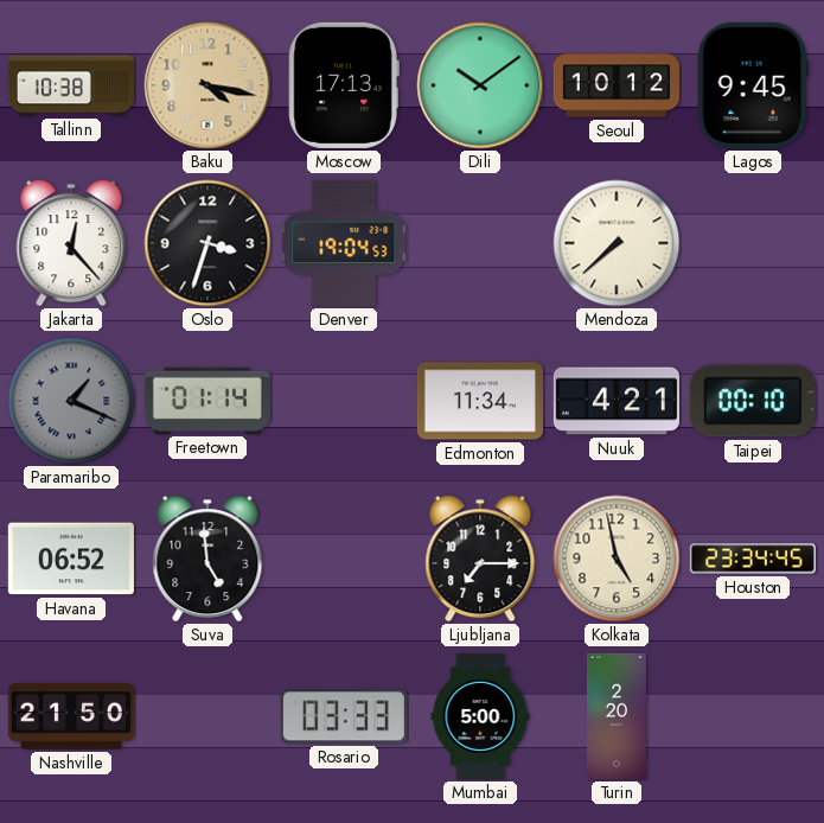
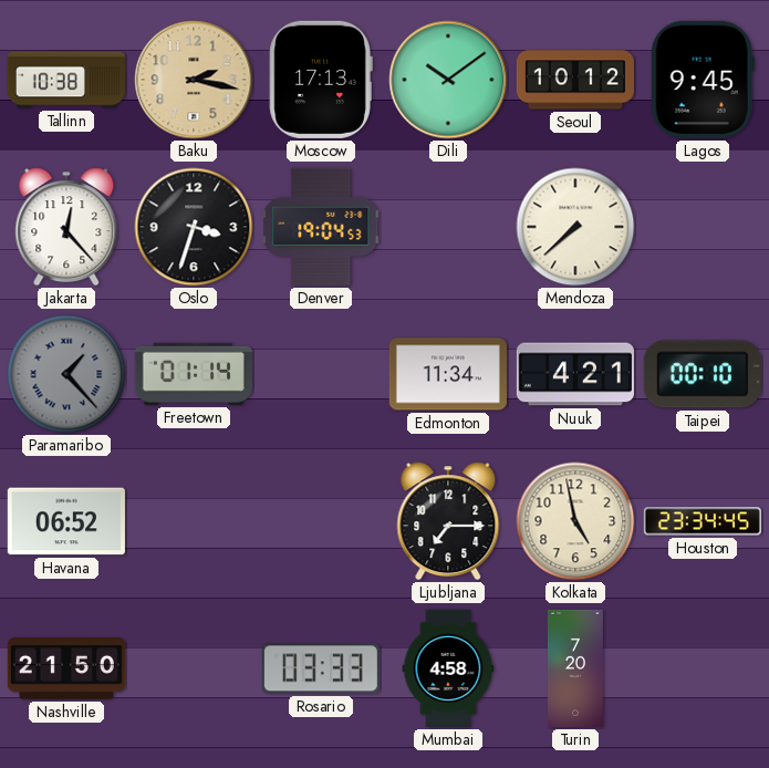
Baku: 4:17 -> 2:17
Paramaribo: 1:19 -> 1:23
Suva: 4:59 -> none
Mumbai: 5:00 -> 4:58
Turin: 2:20 -> 7:20
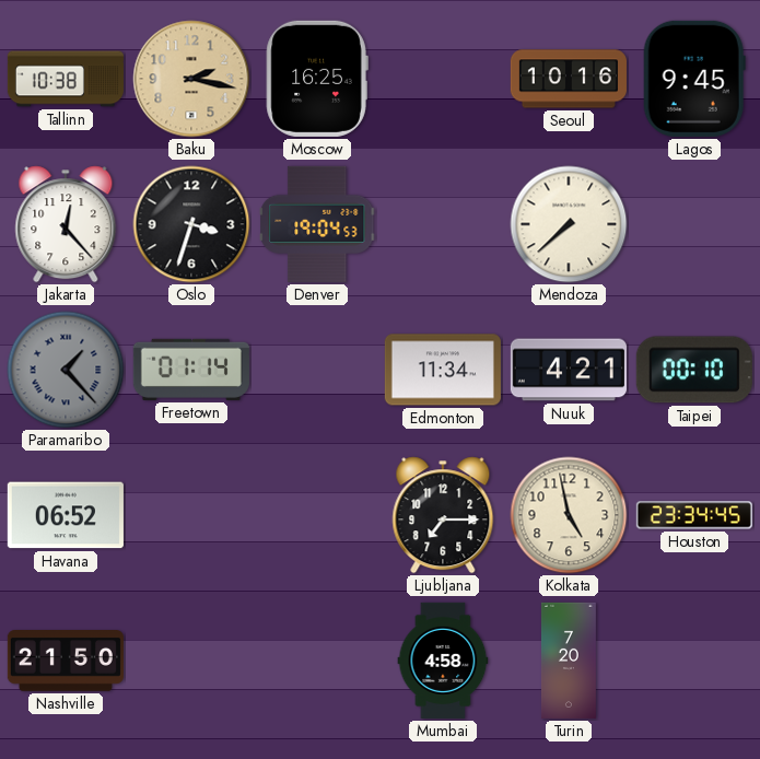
Moscow: 17:13 -> 16:25
Dili: 10:09 -> none
Seoul: 10:12 -> 10:16
Rosario: 03:33 -> none
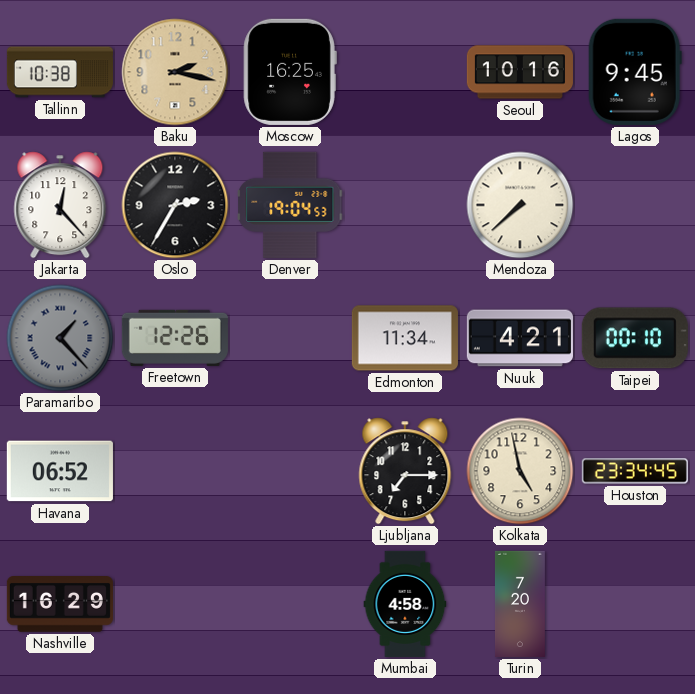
Oslo: 3:33 -> 2:35
Freetown: 01:14 -> 12:26
Nashville: 21:50 -> 16:29
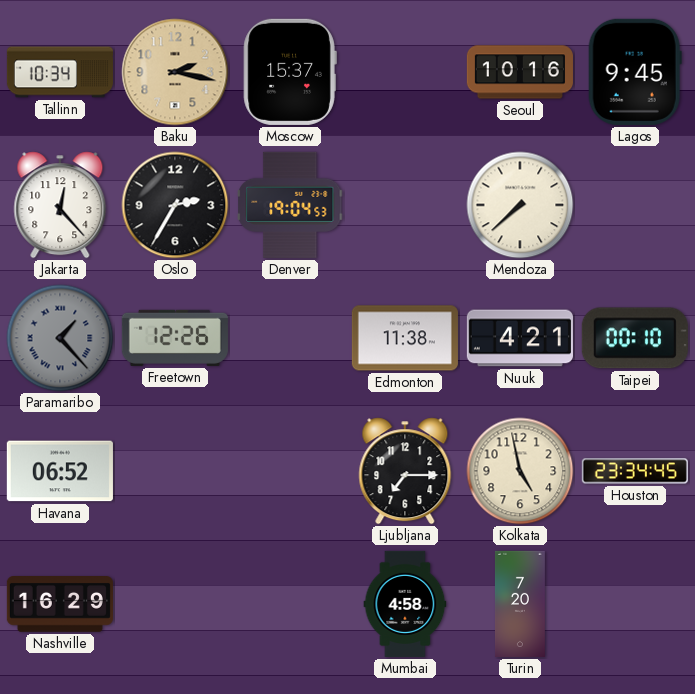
Tallinn: 10:38 -> 10:34
Moscow: 16:25 -> 15:37
Edmonton: 11:34 -> 11:38
